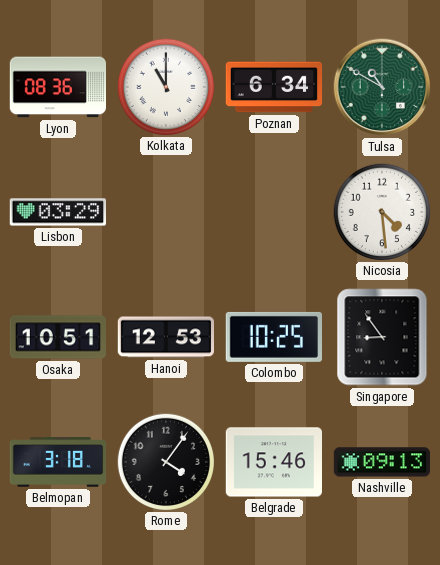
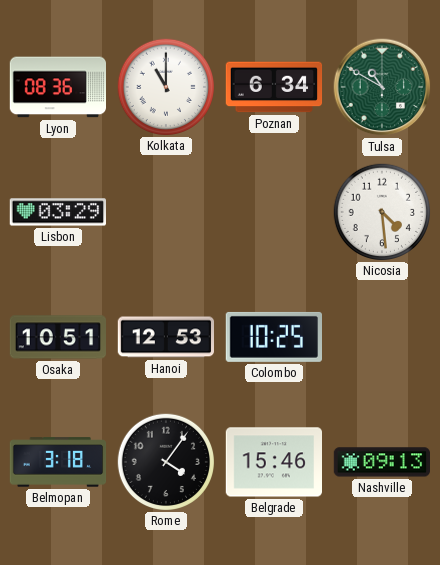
Singapore: 8:54 -> none
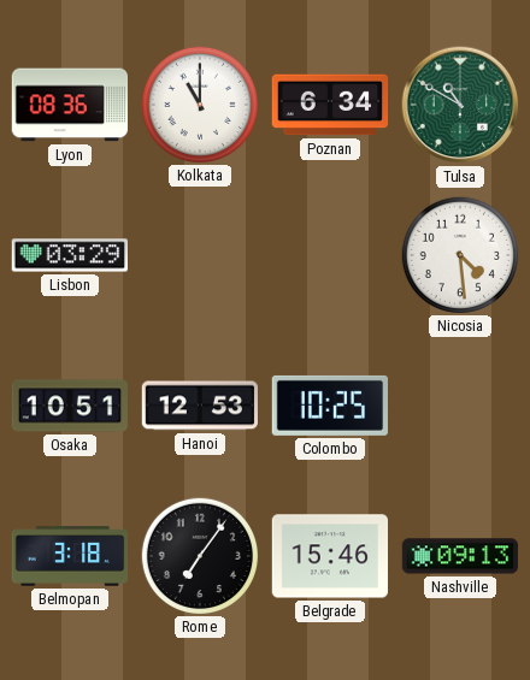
Rome: 4:06 -> 7:06
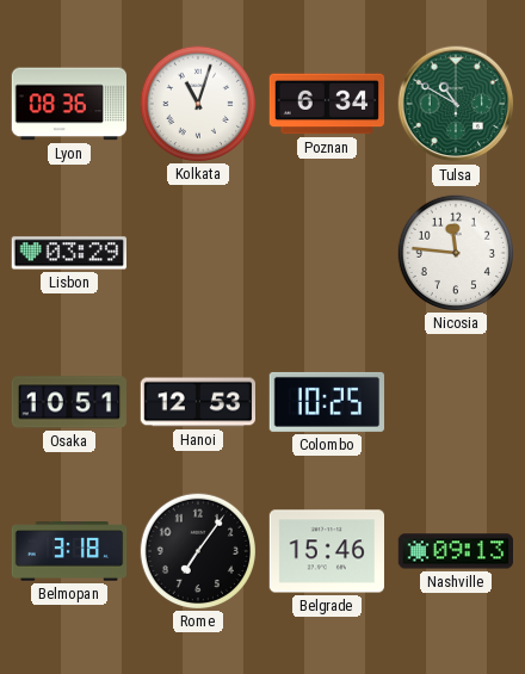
Kolkata: 11:00 -> 11:03
Nicosia: 4:29 -> 11:46
